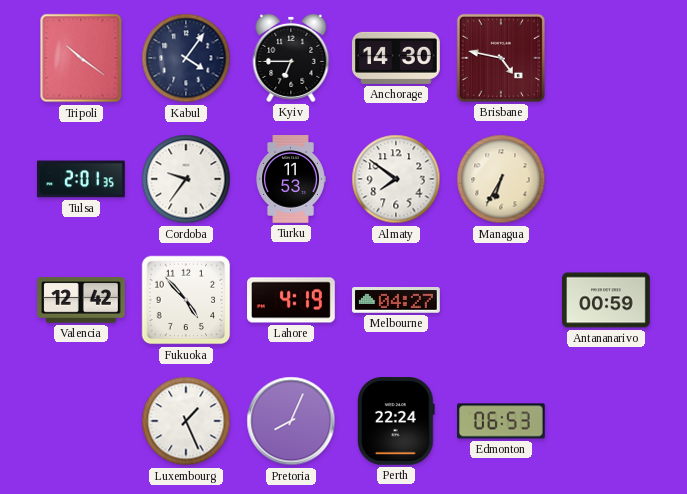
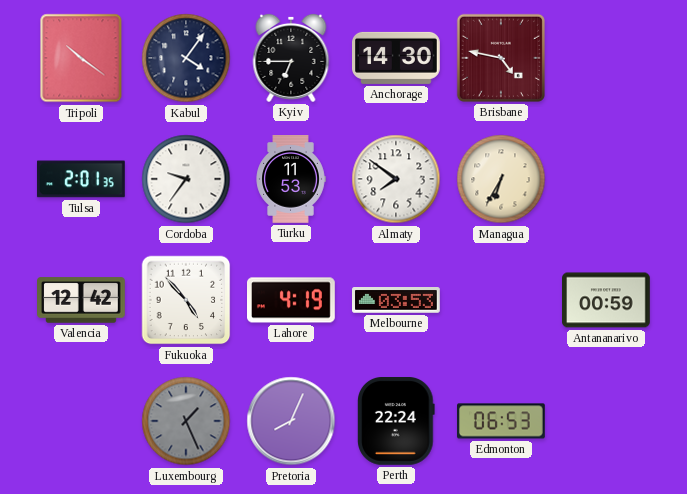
Melbourne: 04:27 -> 03:53
Luxembourg dial: white -> grey
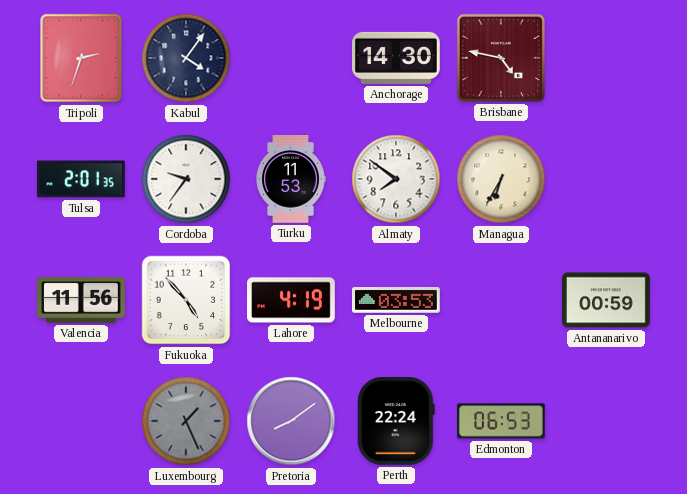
Tripoli: 10:21 -> 2:33
Kyiv: 6:45 -> none
Valencia: 12:42 -> 11:56
Pretoria: 8:04 -> 8:09
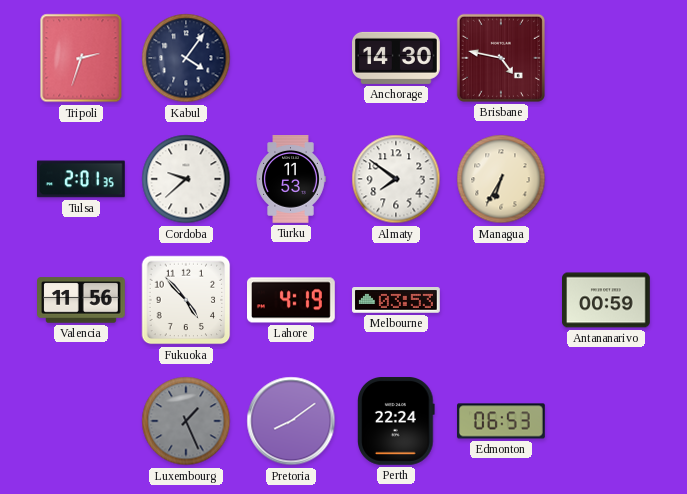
Cordoba: 9:36 -> 9:38
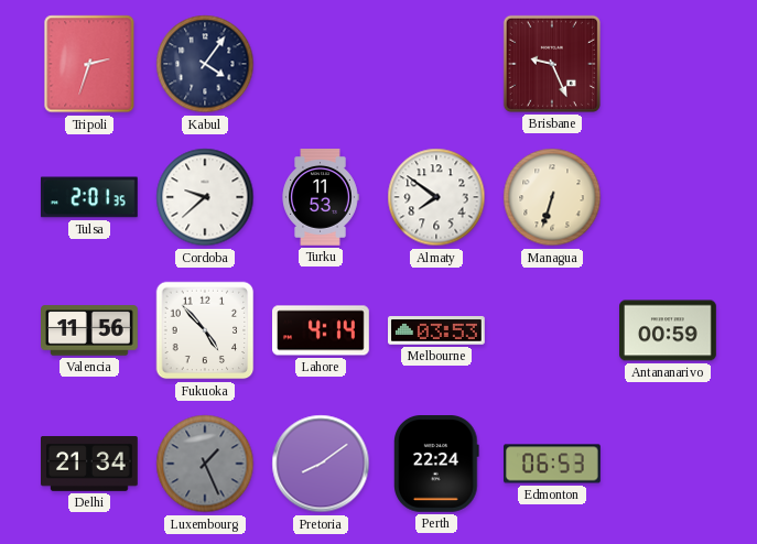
Anchorage: 14:30 -> none
Brisbane: 4:47 -> 9:26
Managua: 6:35 -> 6:33
Lahore: 4:19 -> 4:14
Delhi: none -> 21:34
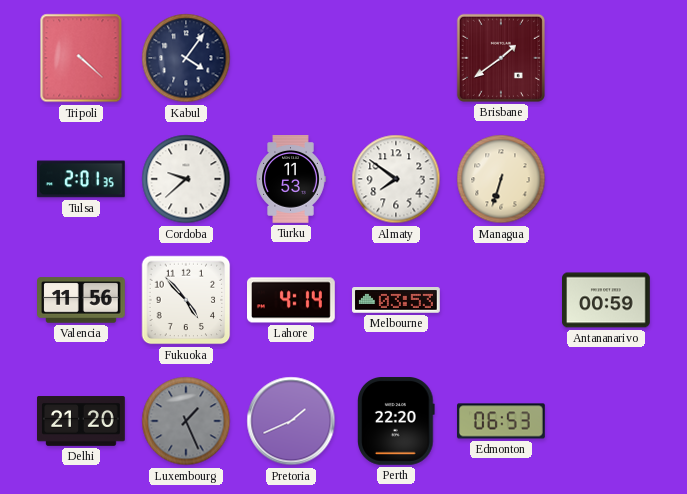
Tripoli: 2:33 -> 4:22
Brisbane: 9:26 -> 1:39
Delhi: 21:34 -> 21:20
Pretoria: 8:09 -> 1:41
Perth: 22:24 -> 22:20
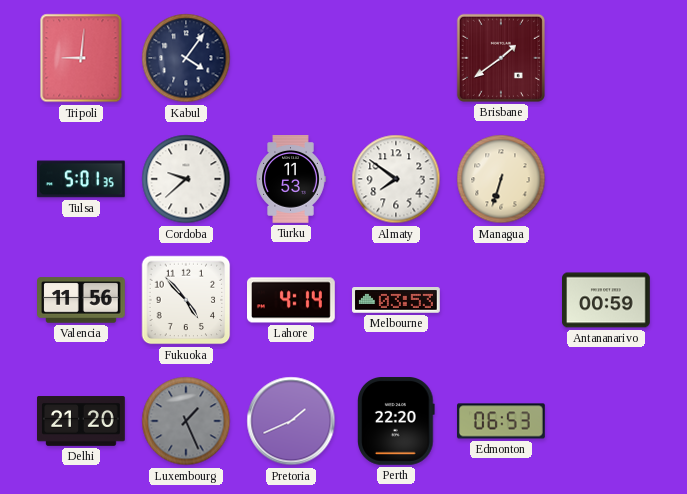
Tripoli: 4:22 -> 9:01
Tulsa: 2:01 -> 5:01
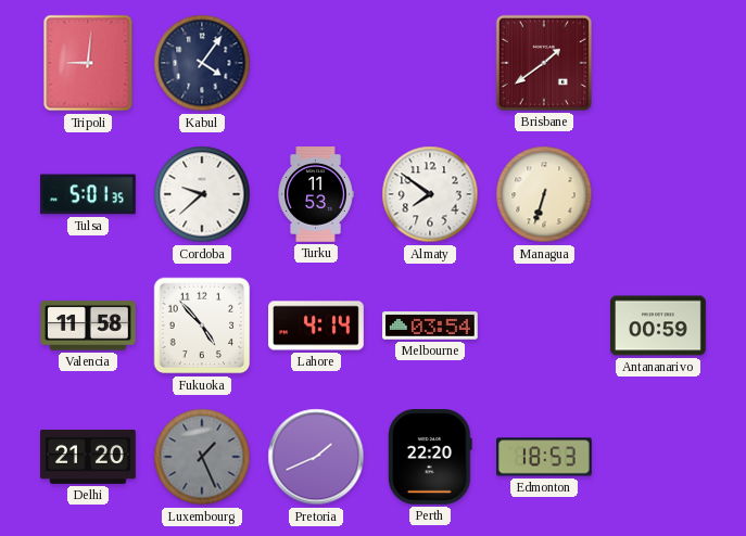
Valencia: 11:56 -> 11:58
Melbourne: 03:53 -> 03:54
Edmonton: 06:53 -> 18:53
